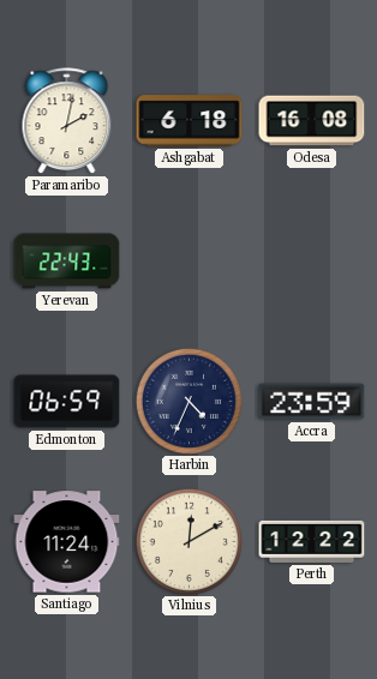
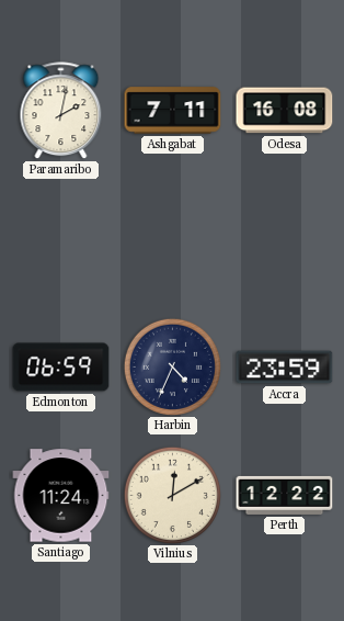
Ashgabat: 6:18 -> 7:11
Yerevan: 22:43 -> none
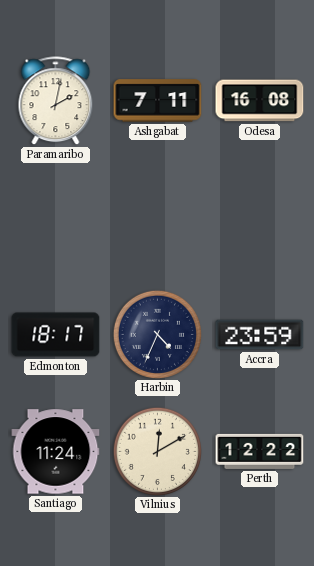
Edmonton: 06:59 -> 18:17
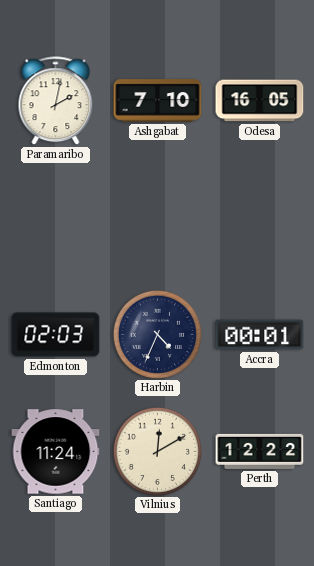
Ashgabat: 7:11 -> 7:10
Odesa: 16:08 -> 16:05
Edmonton: 18:17 -> 02:03
Accra: 23:59 -> 00:01
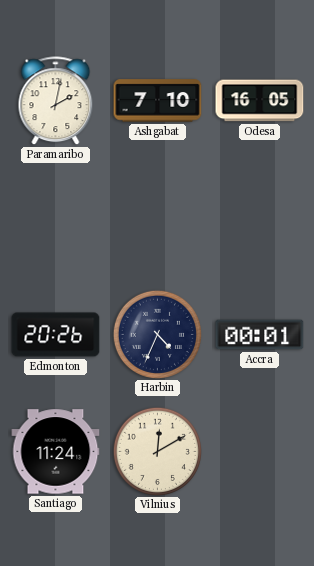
Edmonton: 02:03 -> 20:26
Perth: 12:22 -> none
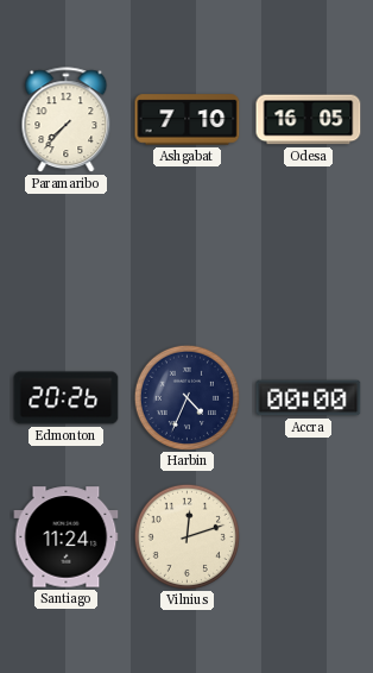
Paramaribo: 2:02 -> 7:37
Accra: 00:01 -> 00:00
Vilnius: 12:10 -> 12:12
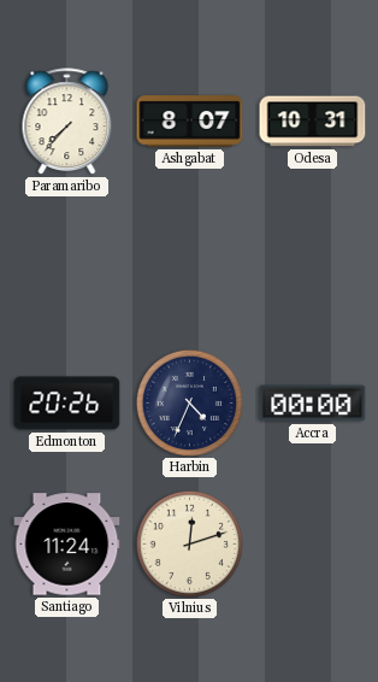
Ashgabat: 7:10 -> 8:07
Odesa: 16:05 -> 10:31
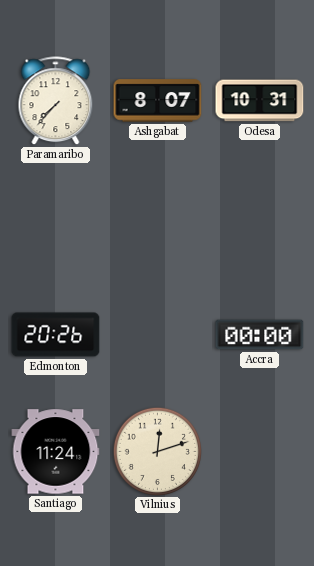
Harbin: 4:34 -> none
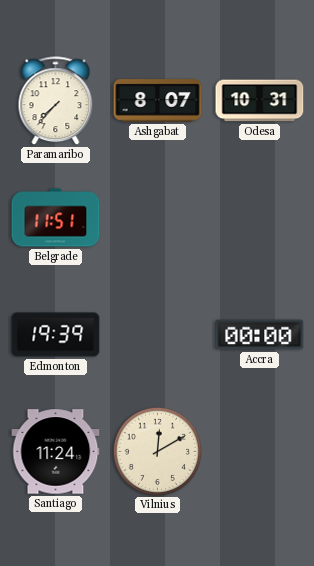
Belgrade: none -> 11:51
Edmonton: 20:26 -> 19:39
Vilnius: 12:12 -> 12:10
